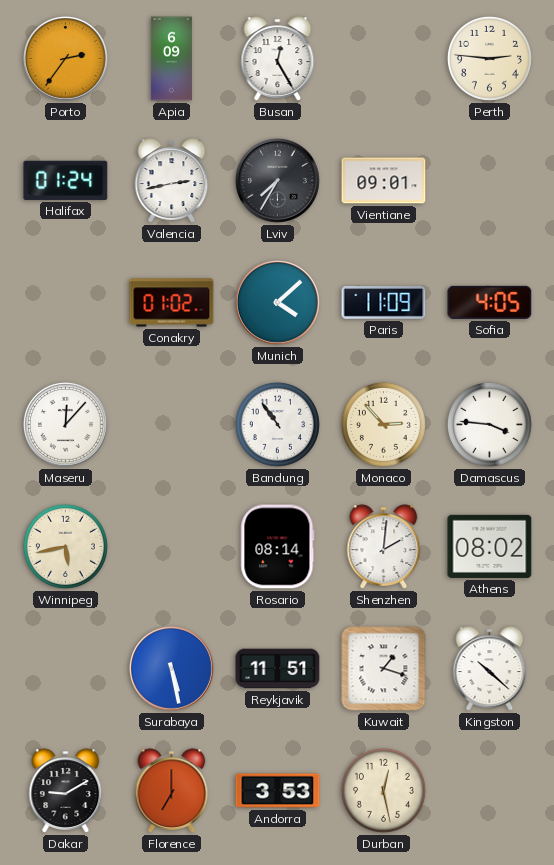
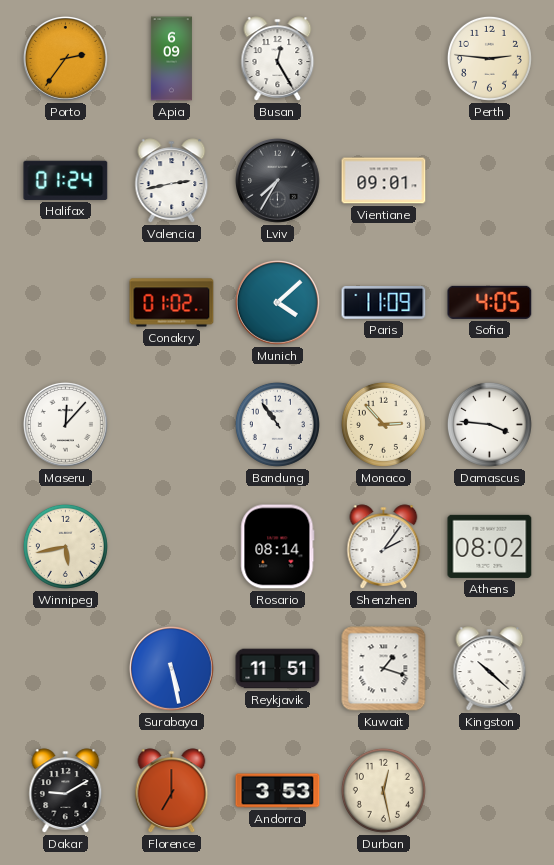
Shenzhen: 2:01 -> 2:06
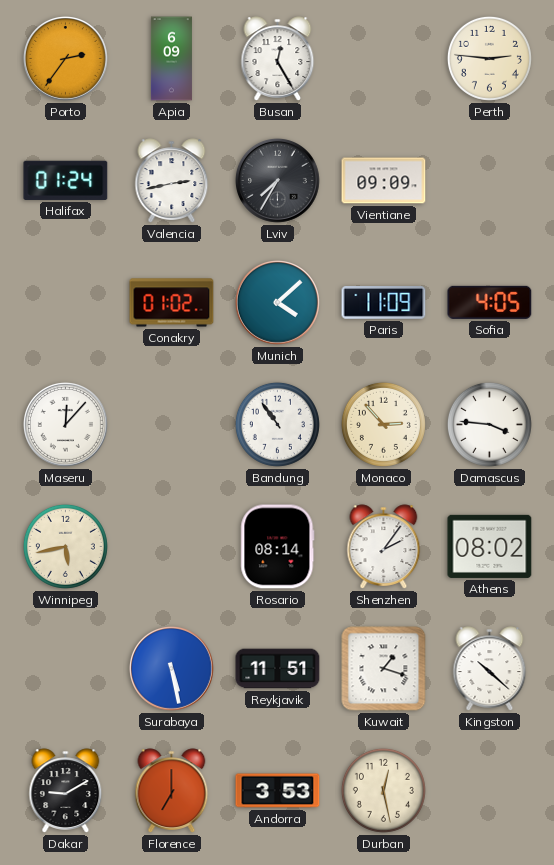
Vientiane: 09:01 -> 09:09
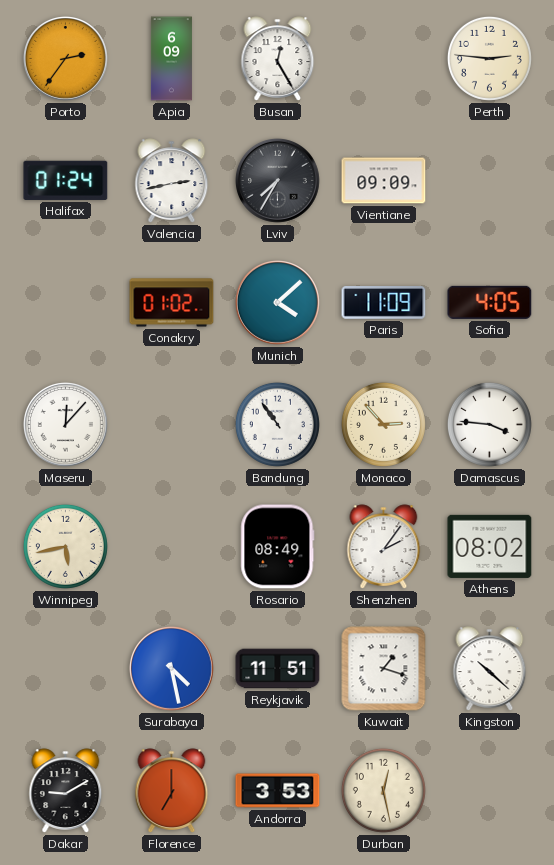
Rosario: 08:14 -> 08:49
Surabaya: 5:28 -> 4:28
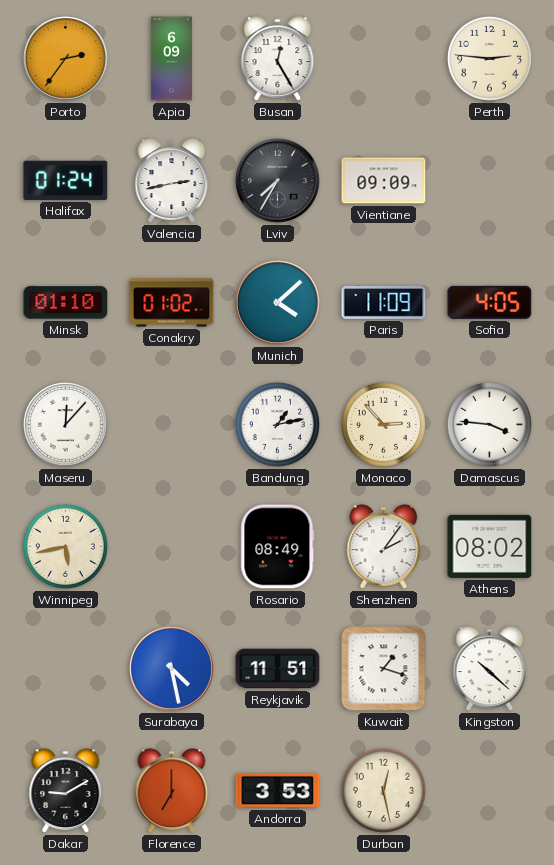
Minsk: none -> 01:10
Bandung: 10:54 -> 1:13
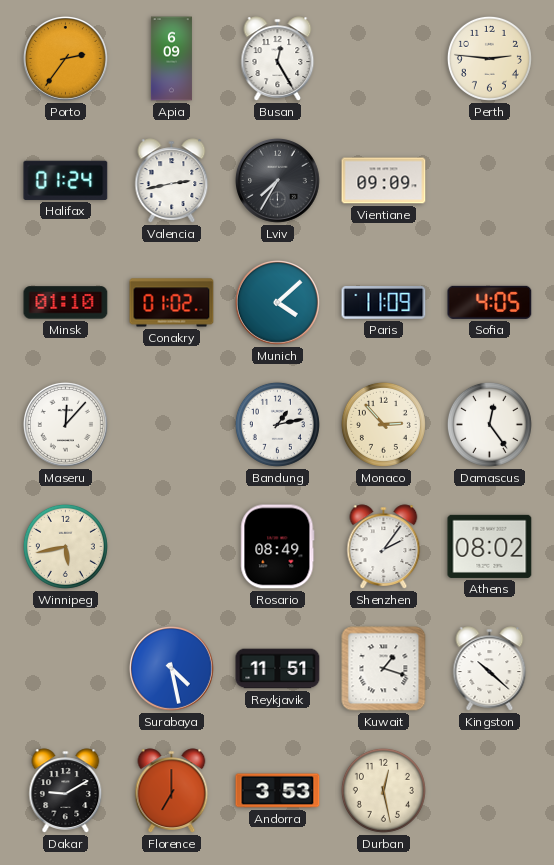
Damascus: 3:46 -> 12:24
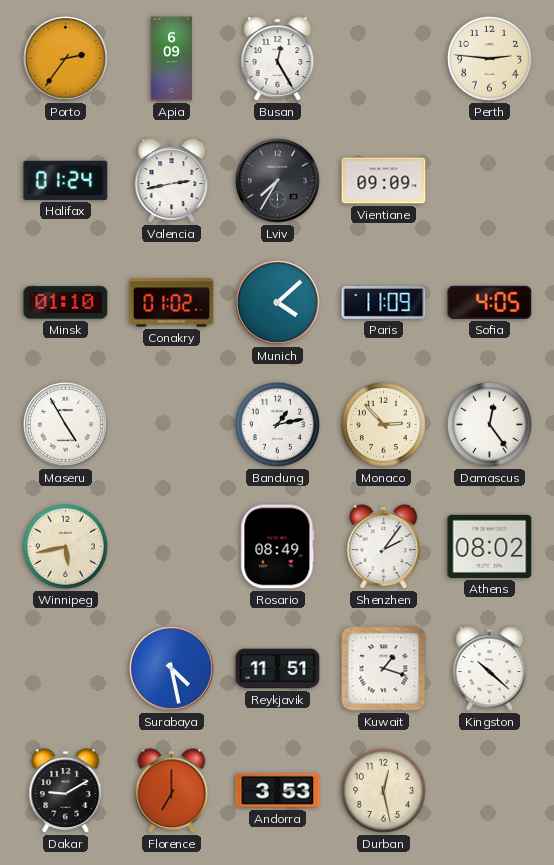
Maseru: 12:07 -> 4:55
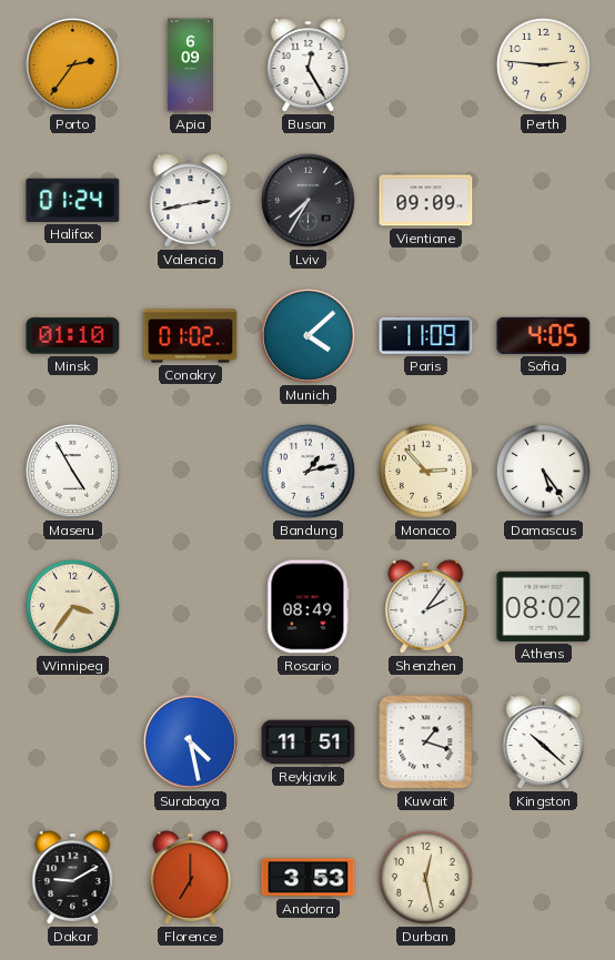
Damascus: 12:24 -> 5:24
Winnipeg: 5:43 -> 3:36
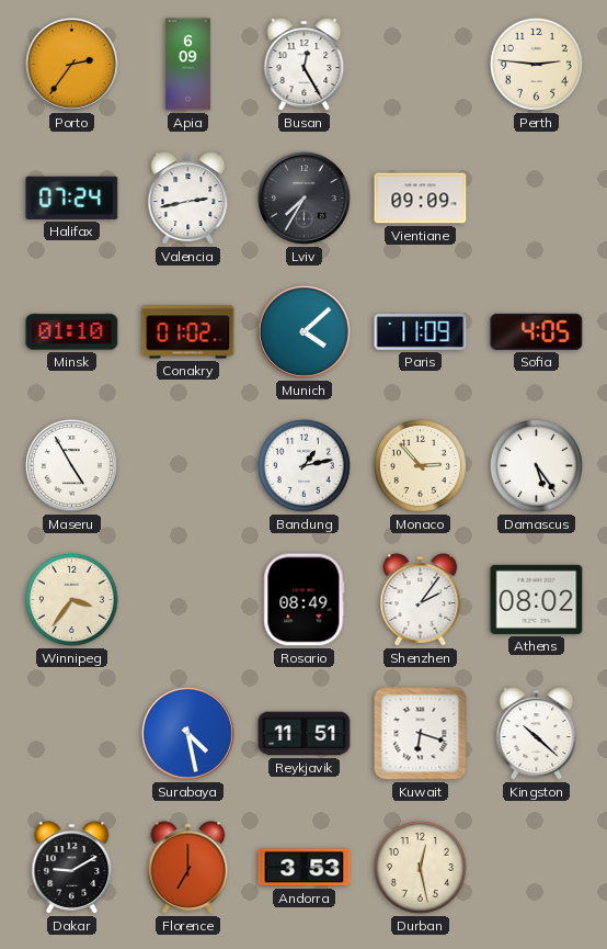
Halifax: 01:24 -> 07:24
Kuwait: 1:18 -> 6:18
